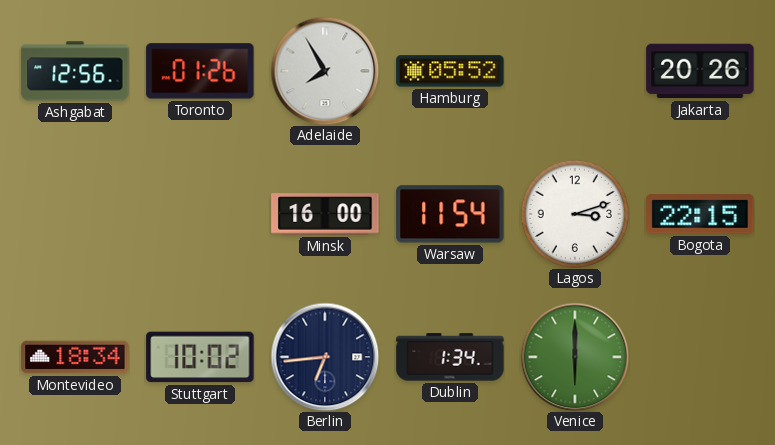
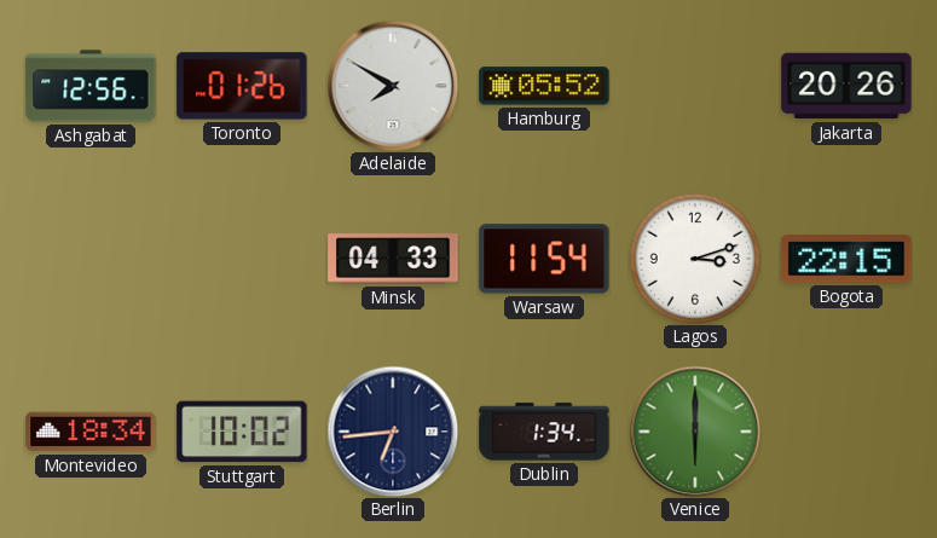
Adelaide: 7:55 -> 7:50
Minsk: 16:00 -> 04:33
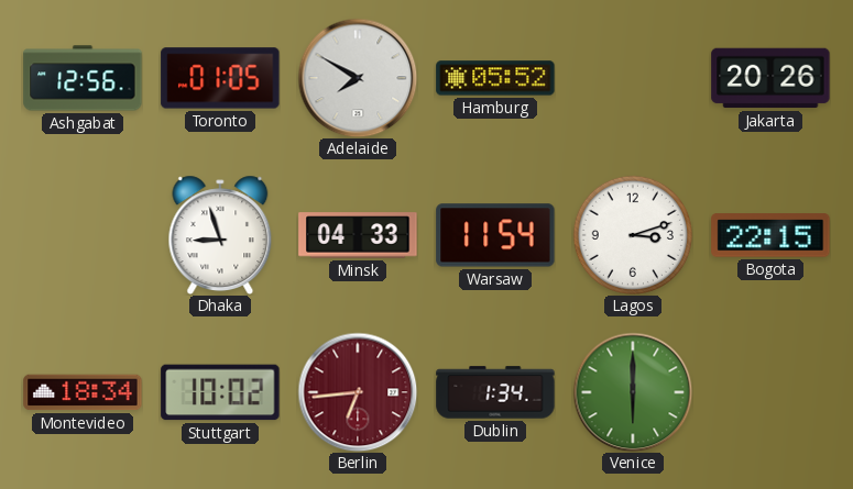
Toronto: 01:26 -> 01:05
Dhaka: none -> 8:57
Berlin dial: navy -> burgundy
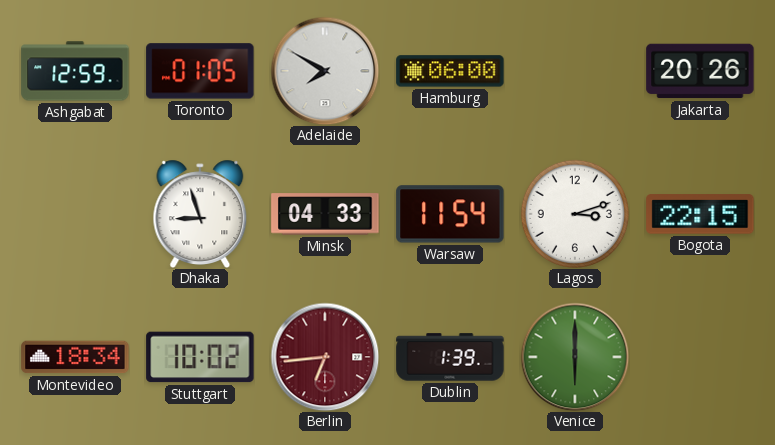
Ashgabat: 12:56 -> 12:59
Hamburg: 05:52 -> 06:00
Dublin: 1:34 -> 1:39
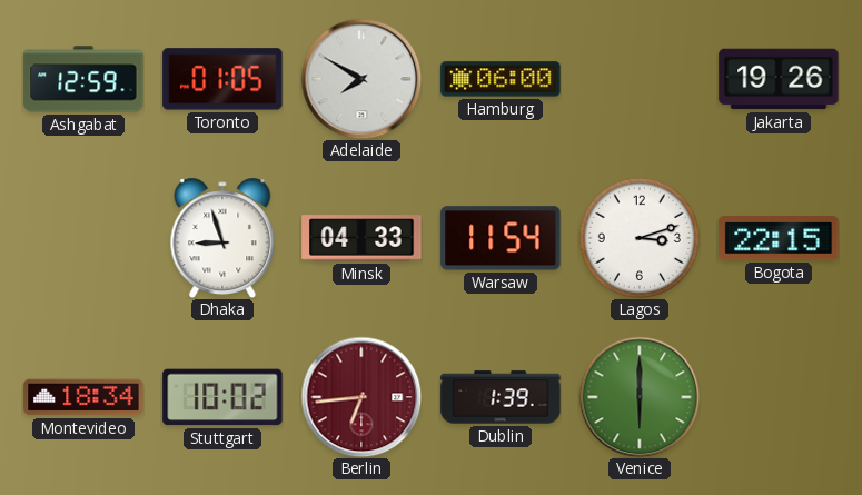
Jakarta: 20:26 -> 19:26
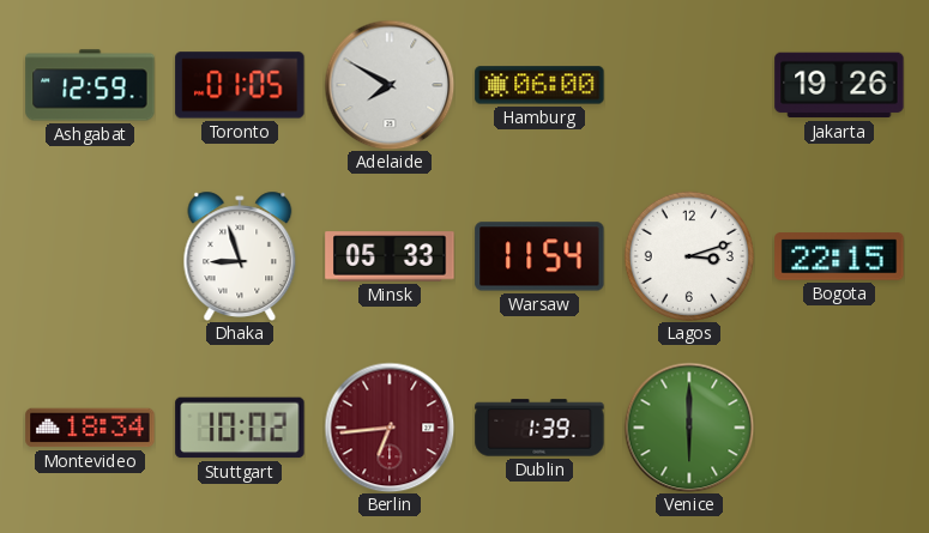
Minsk: 04:33 -> 05:33
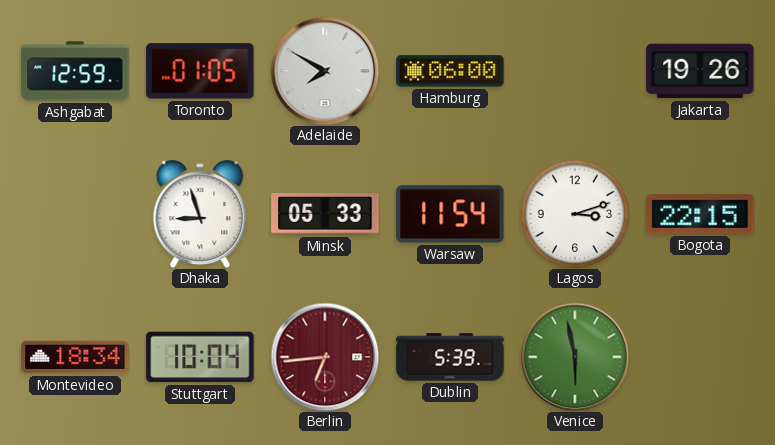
Stuttgart: 10:02 -> 10:04
Dublin: 1:39 -> 5:39
Venice: 6:00 -> 5:58
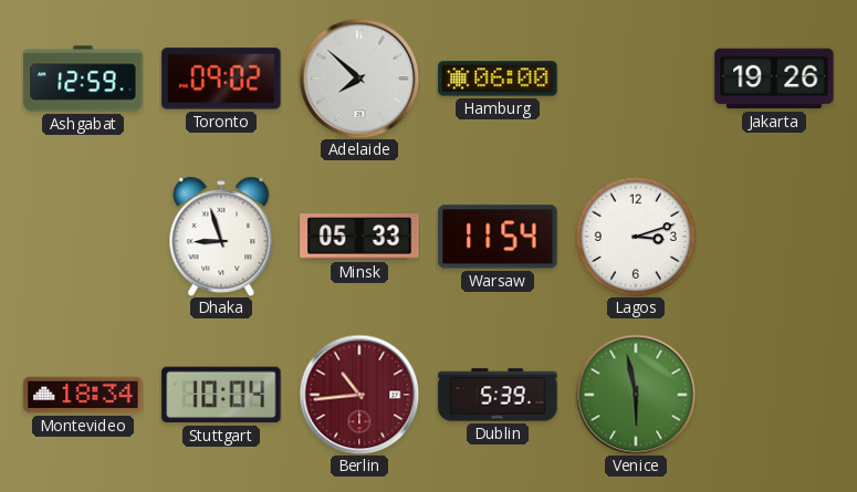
Toronto: 01:05 -> 09:02
Adelaide: 7:50 -> 7:52
Bogota: 22:15 -> none
Berlin: 6:44 -> 10:44
